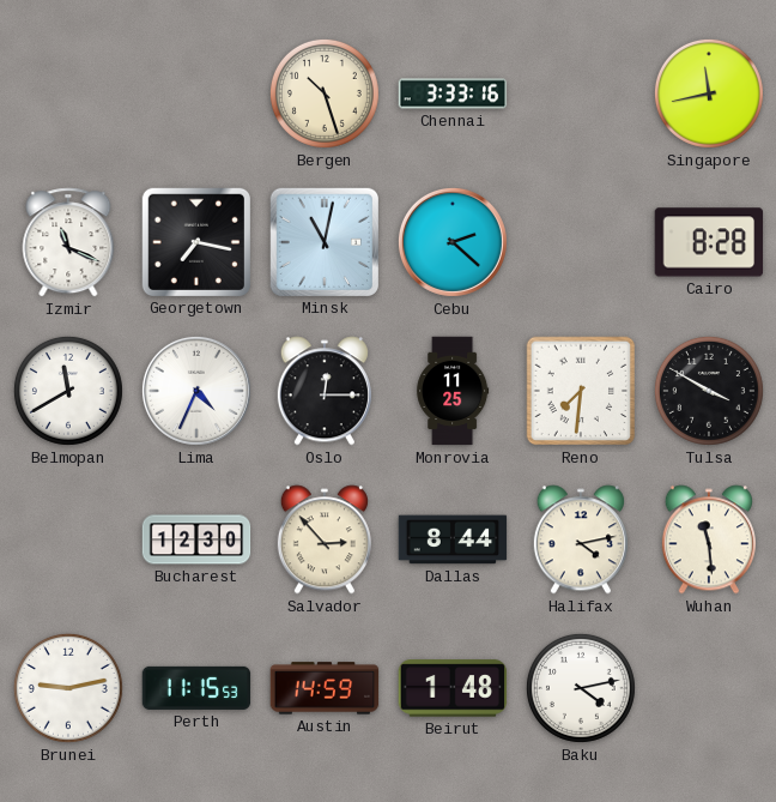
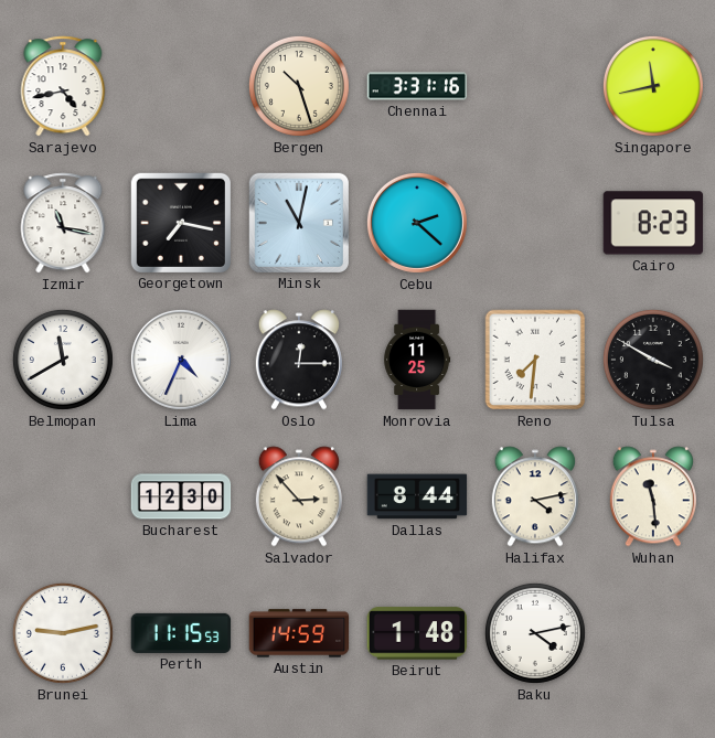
Sarajevo: none -> 4:43
Chennai: 3:33 -> 3:31
Izmir: 11:19 -> 11:17
Cairo: 8:28 -> 8:23
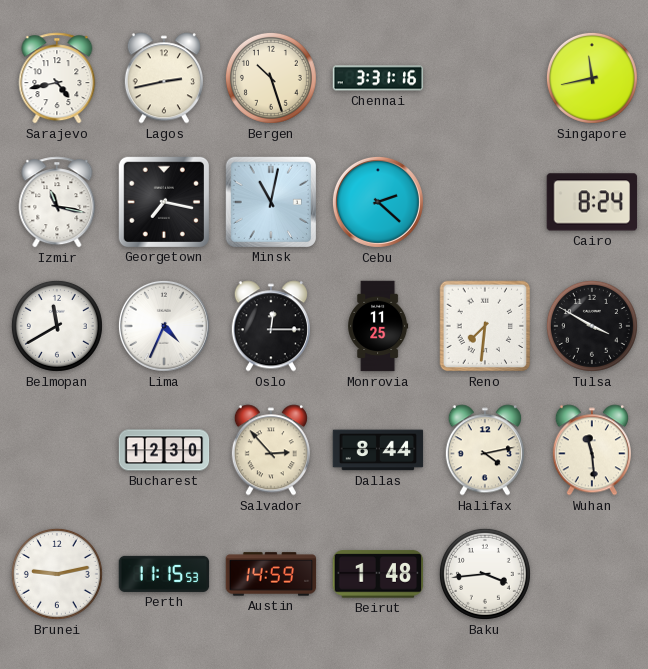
Lagos: none -> 2:43
Cairo: 8:23 -> 8:24
Baku: 4:13 -> 3:44
